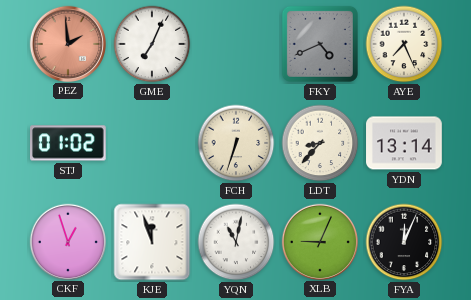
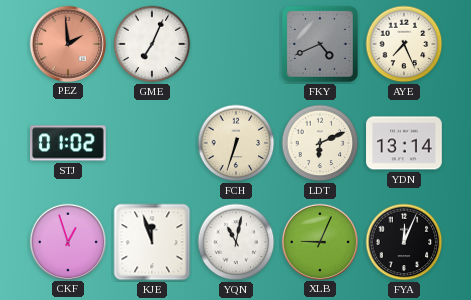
LDT: 8:37 -> 6:11
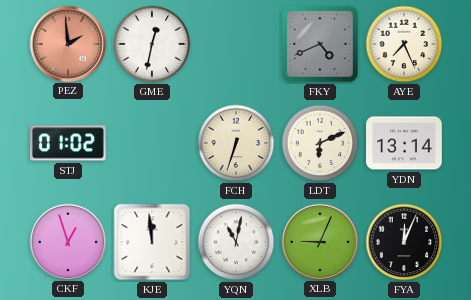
GME: 7:04 -> 12:32
KJE: 11:57 -> 11:59
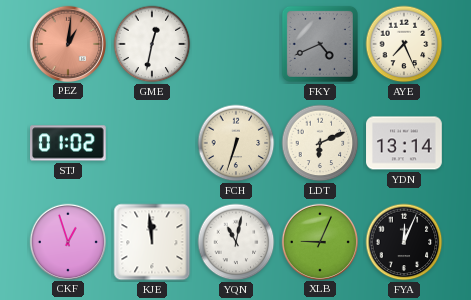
PEZ: 1:59 -> 1:01
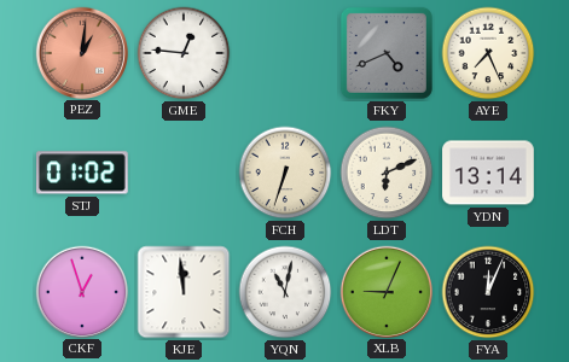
GME: 12:32 -> 12:46
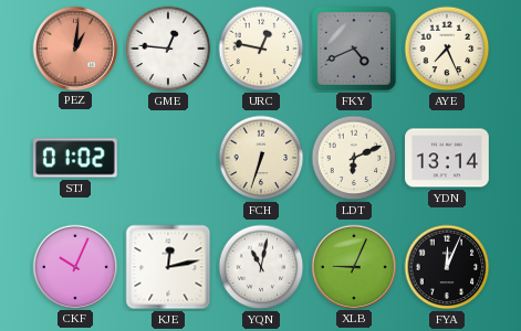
URC: none -> 12:47
CKF: 12:57 -> 10:04
KJE: 11:59 -> 12:13
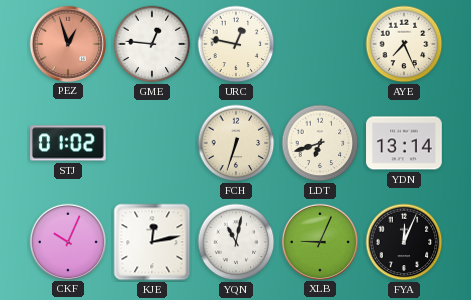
PEZ: 1:01 -> 12:57
FKY: 4:41 -> none
LDT: 6:11 -> 6:42
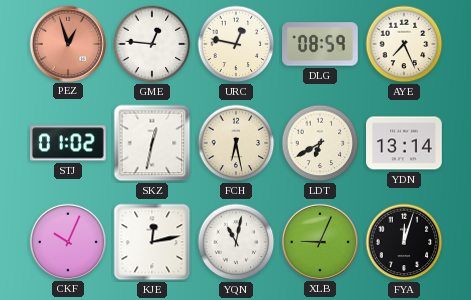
DLG: none -> 08:59
SKZ: none -> 12:32
FCH: 6:33 -> 6:28
LDT: 6:42 -> 6:40
FYA: 12:04 -> 12:03
